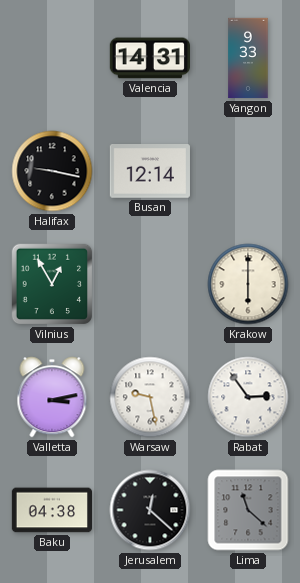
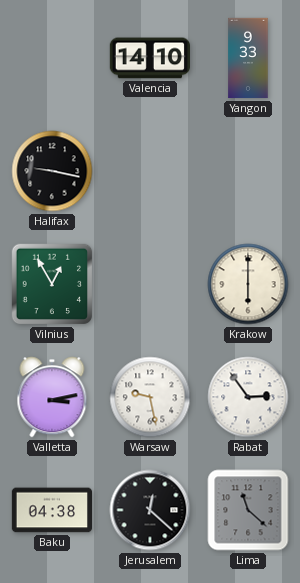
Valencia: 14:31 -> 14:10
Busan: 12:14 -> none
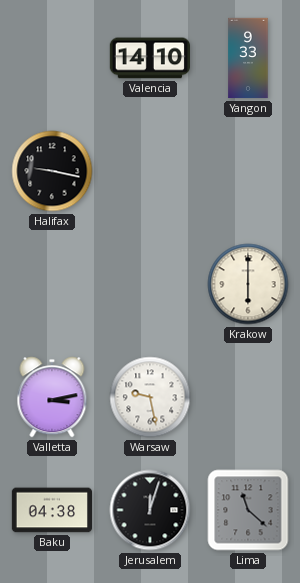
Vilnius: 12:55 -> none
Rabat: 2:54 -> none
Jerusalem: 12:22 -> 12:03
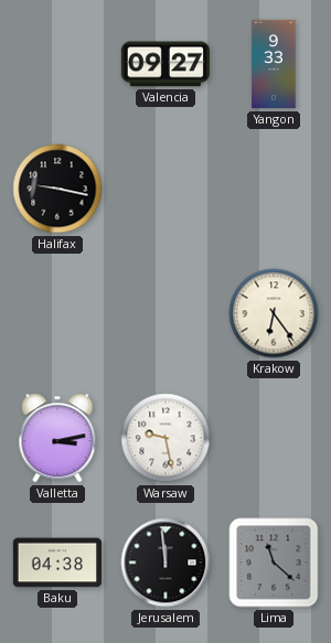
Valencia: 14:10 -> 09:27
Krakow: 6:00 -> 6:24
Jerusalem: 12:03 -> 11:59
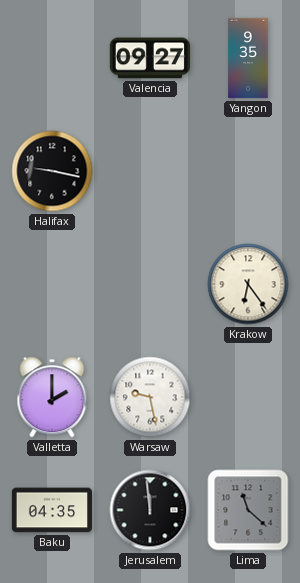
Yangon: 9:33 -> 9:35
Valletta: 3:13 -> 2:00
Baku: 04:38 -> 04:35
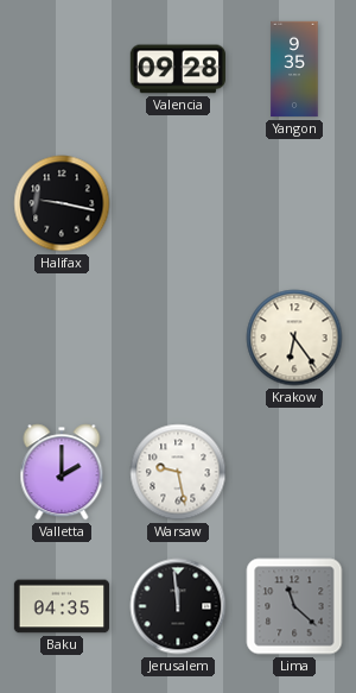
Valencia: 09:27 -> 09:28
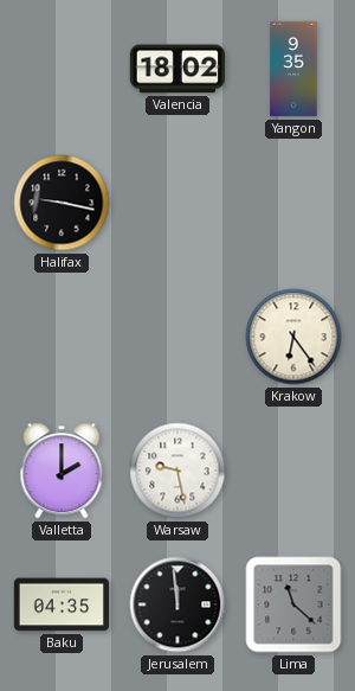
Valencia: 09:28 -> 18:02
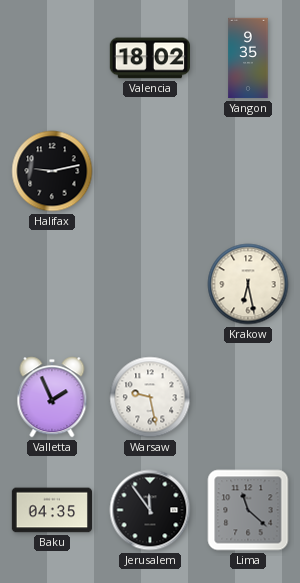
Halifax: 9:17 -> 9:13
Krakow: 6:24 -> 6:28
Valletta: 2:00 -> 1:56
Jerusalem: 11:59 -> 11:54
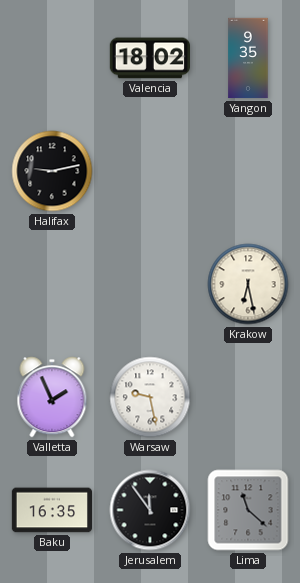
Baku: 04:35 -> 16:35
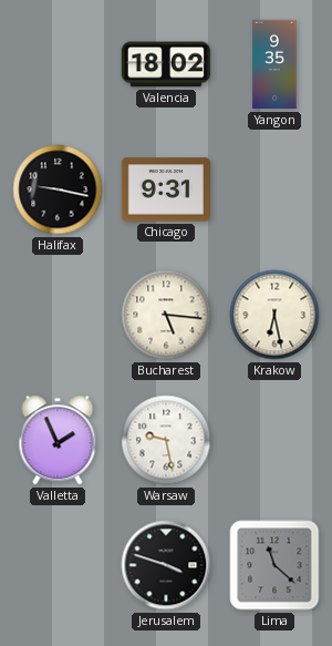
Halifax: 9:13 -> 9:17
Chicago: none -> 9:31
Bucharest: none -> 5:16
Baku: 16:35 -> none
Jerusalem: 11:54 -> 3:48
